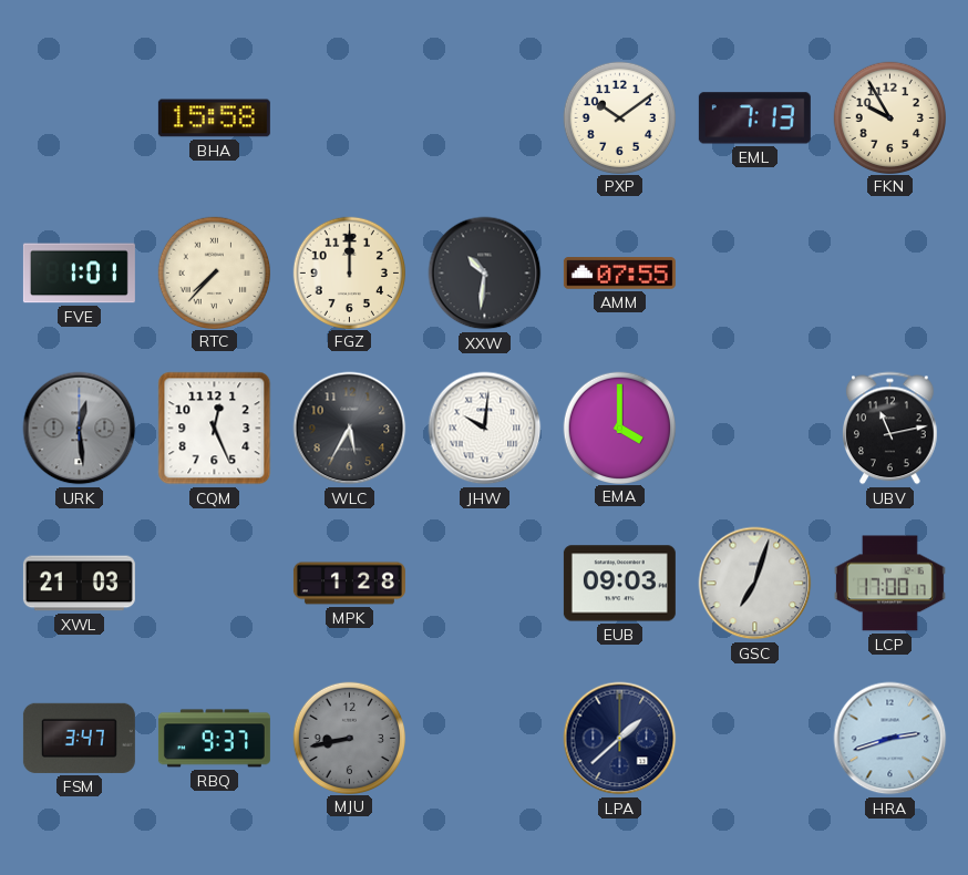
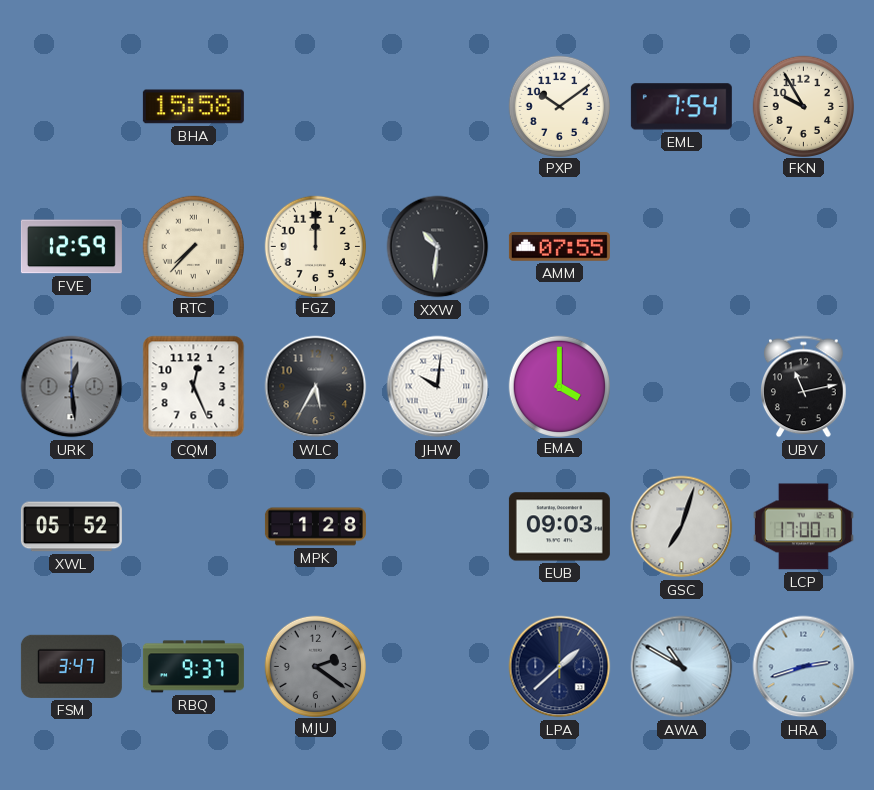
EML: 7:13 -> 7:54
FVE: 1:01 -> 12:59
XWL: 21:03 -> 05:52
MJU: 8:43 -> 2:21
AWA: none -> 10:50
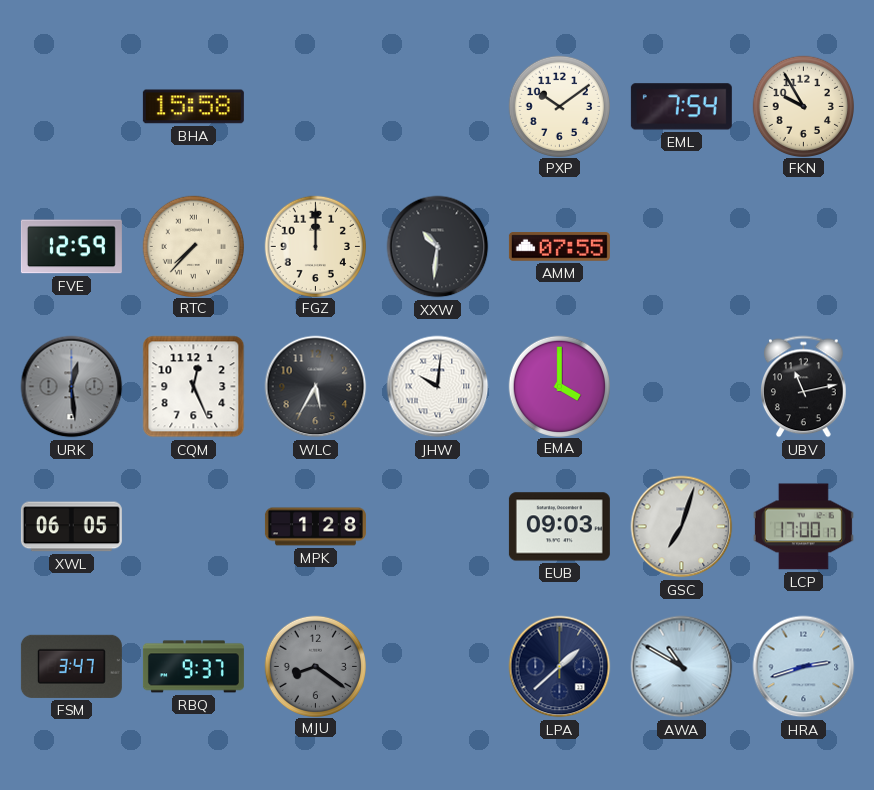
XWL: 05:52 -> 06:05
MJU: 2:21 -> 8:21
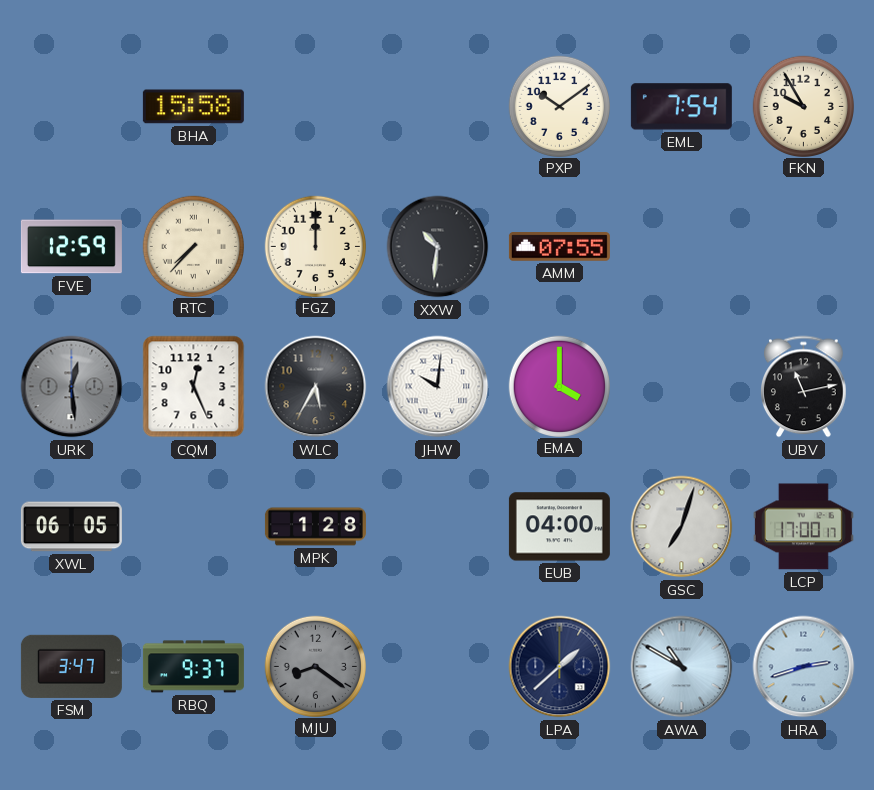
EUB: 09:03 -> 04:00
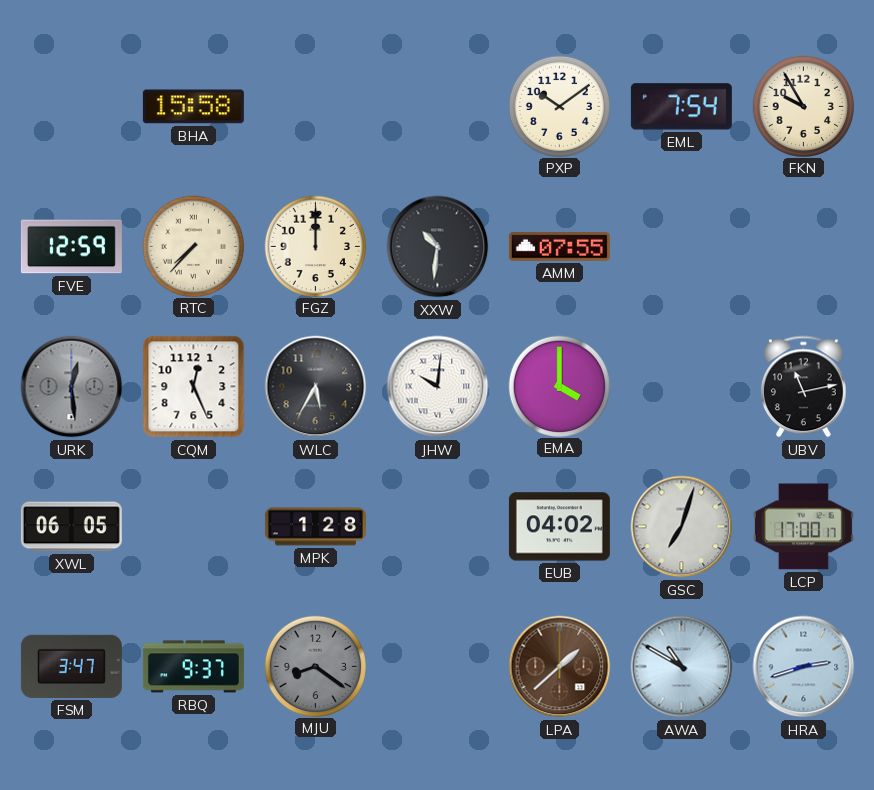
EUB: 04:00 -> 04:02
LPA dial: navy -> brown
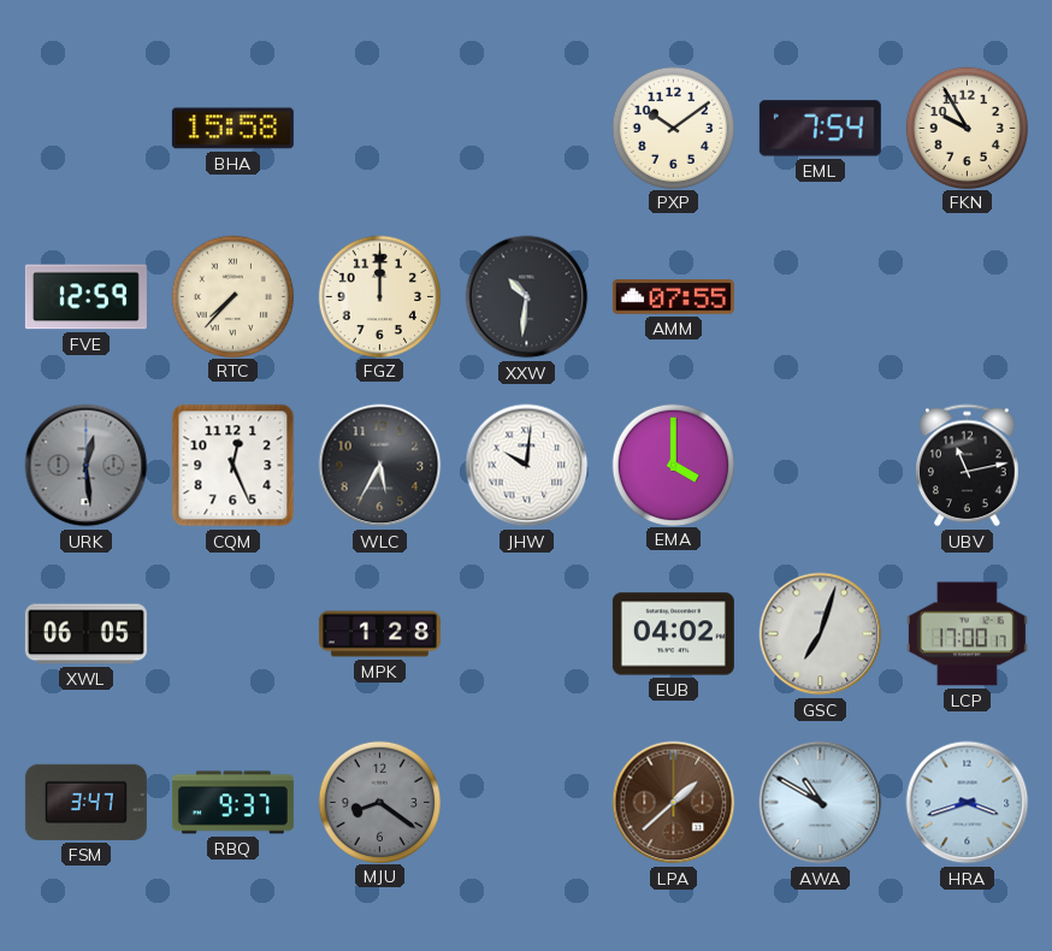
HRA: 2:42 -> 3:42
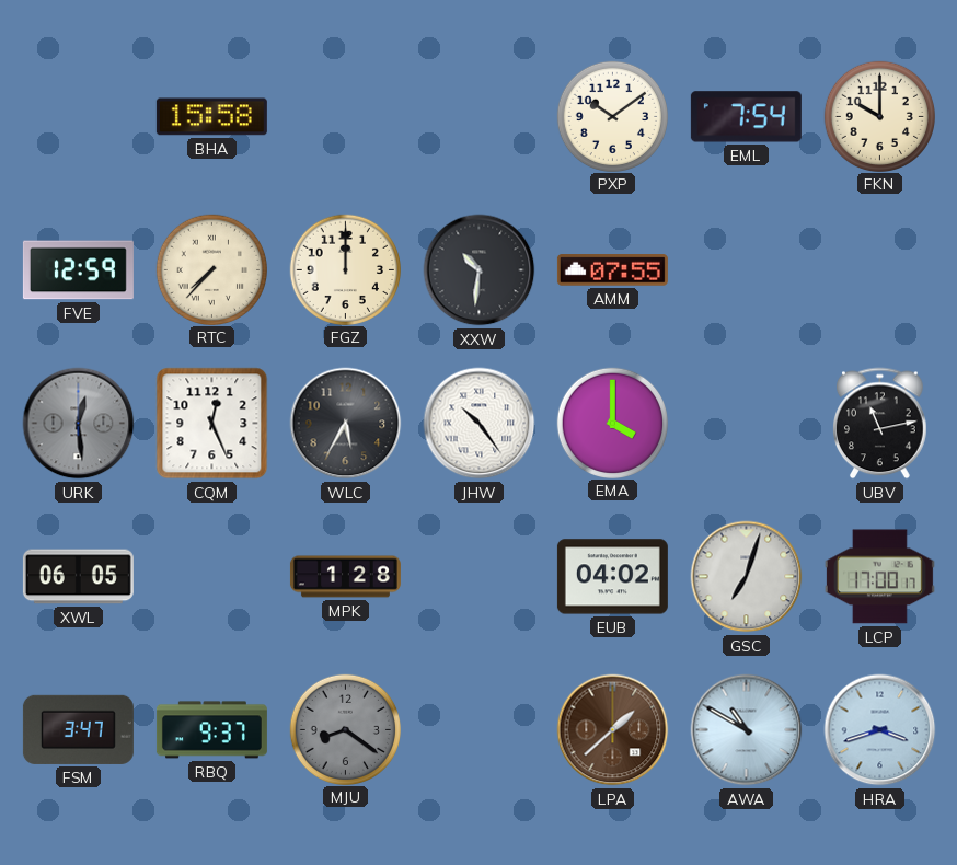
FKN: 9:55 -> 10:00
JHW: 10:01 -> 10:24
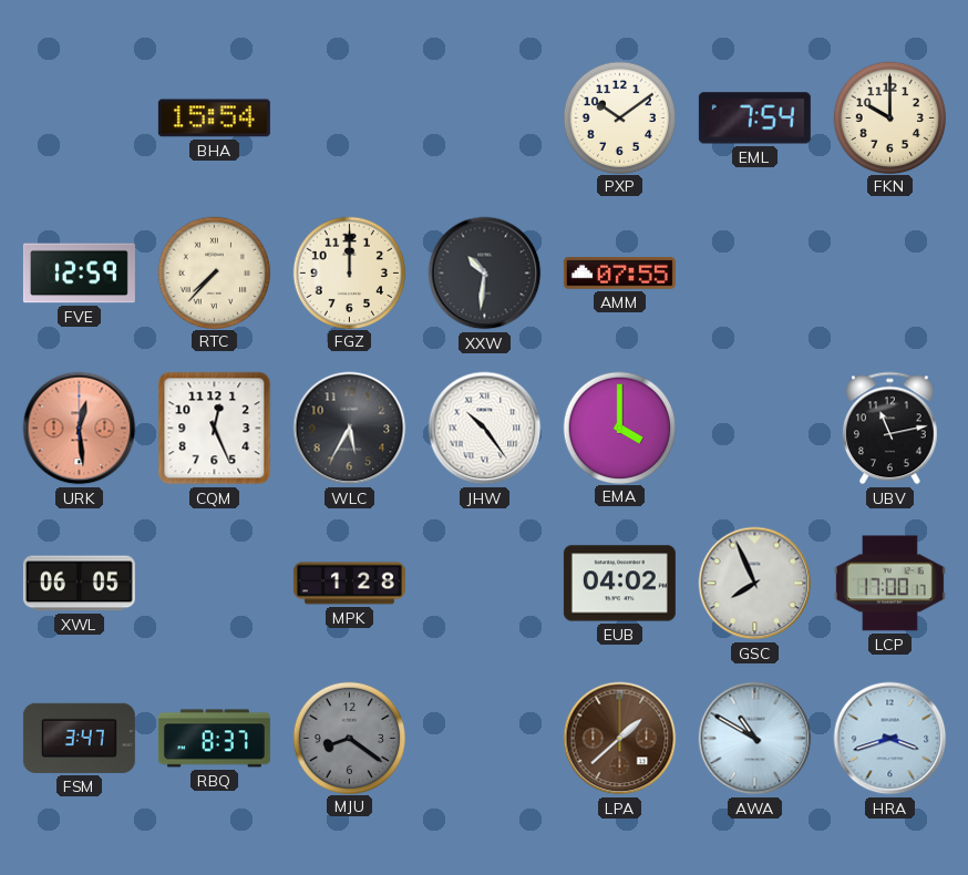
BHA: 15:58 -> 15:54
URK dial: grey -> salmon
GSC: 7:03 -> 7:56
RBQ: 9:37 -> 8:37
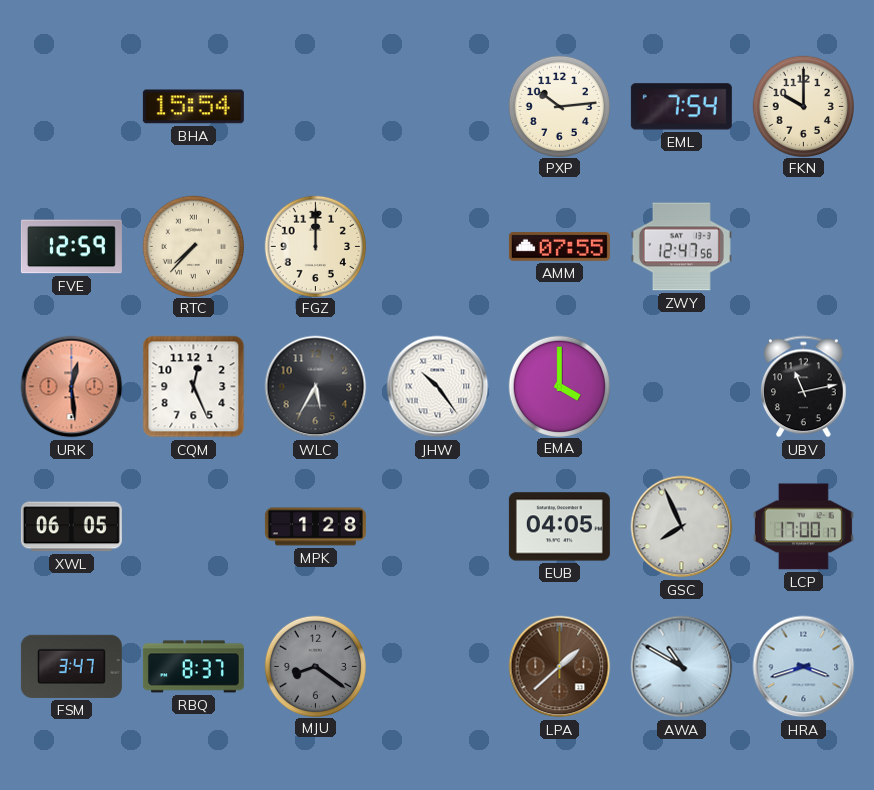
PXP: 10:09 -> 10:14
XXW: 10:31 -> none
ZWY: none -> 12:47
EUB: 04:02 -> 04:05
